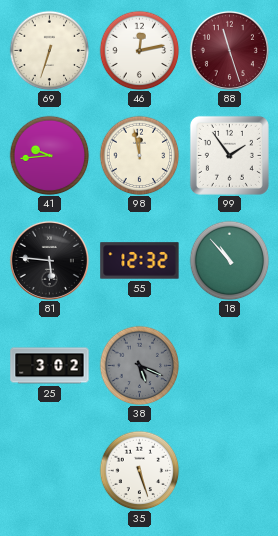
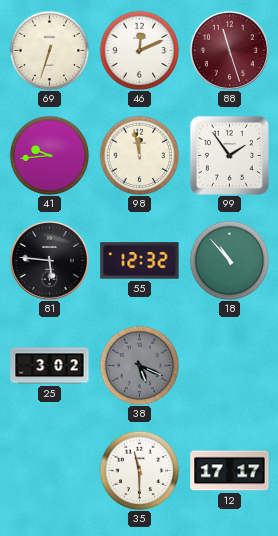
46: 12:13 -> 12:11
35: 5:27 -> 11:30
12: none -> 17:17
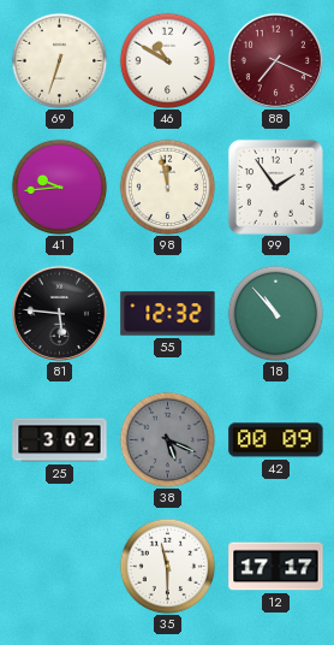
46: 12:11 -> 10:50
88: 11:27 -> 7:19
42: none -> 00:09
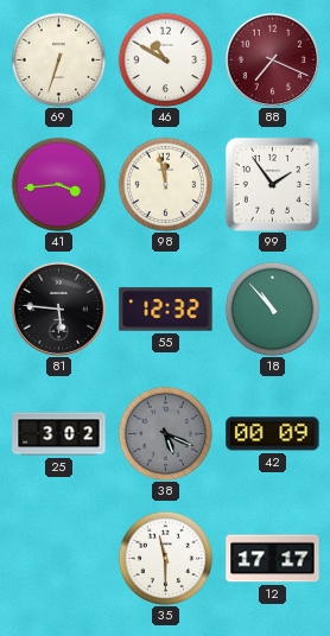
41: 9:44 -> 3:44
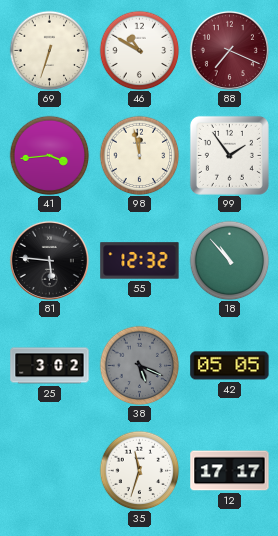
42: 00:09 -> 05:05
35: 11:30 -> 11:33
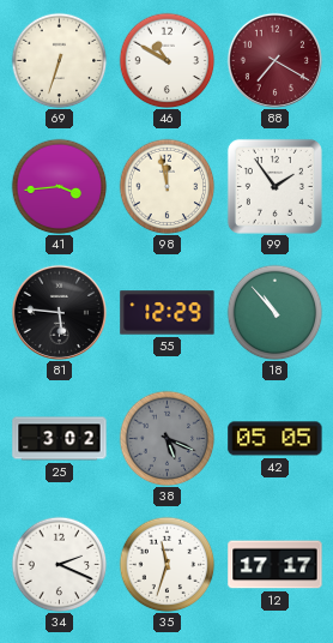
88: 7:19 -> 7:20
55: 12:32 -> 12:29
34: none -> 2:19
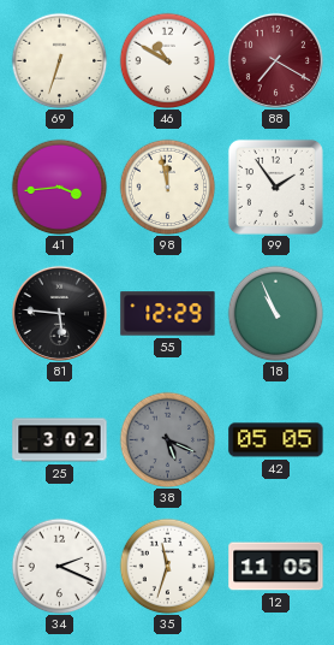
18: 10:53 -> 10:56
12: 17:17 -> 11:05
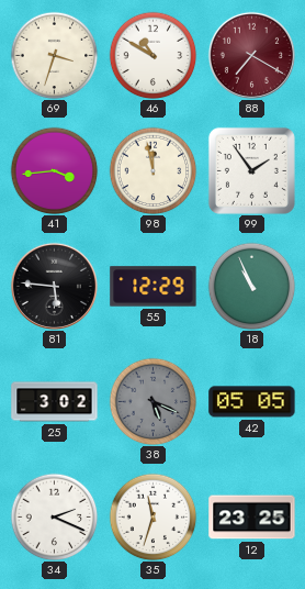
69: 6:33 -> 3:33
12: 11:05 -> 23:25
